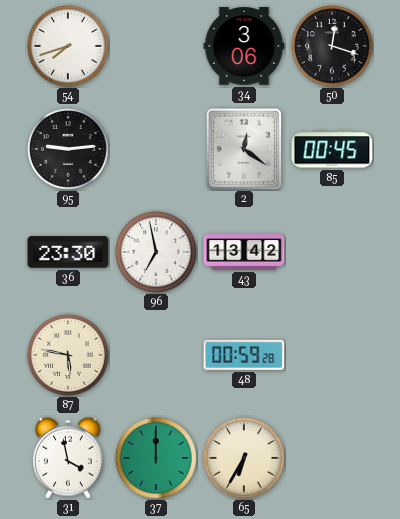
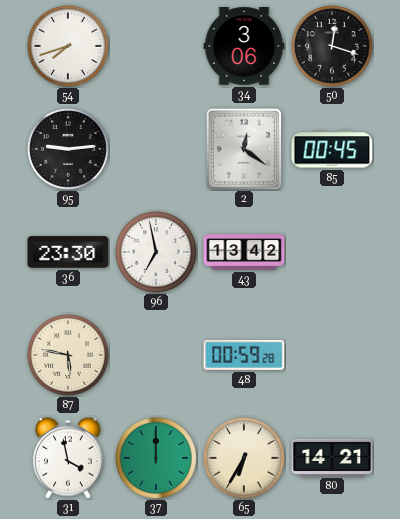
80: none -> 14:21
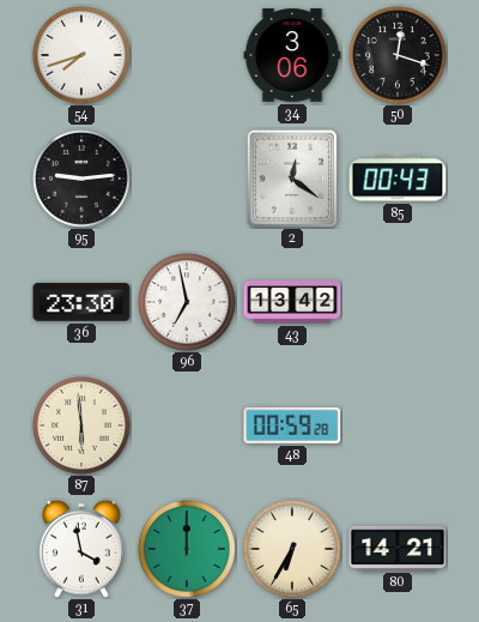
85: 00:45 -> 00:43
87: 5:47 -> 5:59
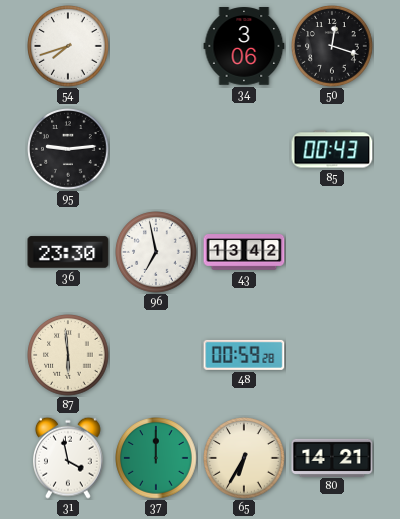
2: 12:21 -> none
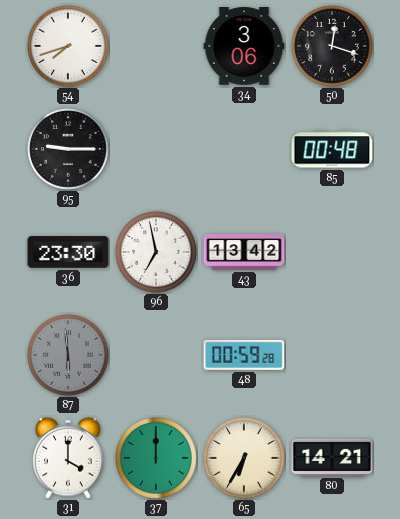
95: 9:14 -> 9:15
85: 00:43 -> 00:48
87 dial: cream -> grey
31: 3:58 -> 4:00
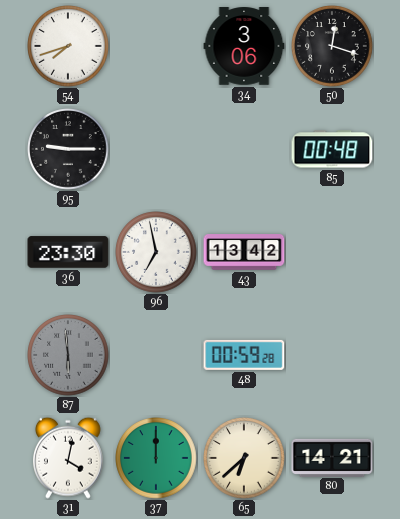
31: 4:00 -> 4:02
65: 6:35 -> 6:38
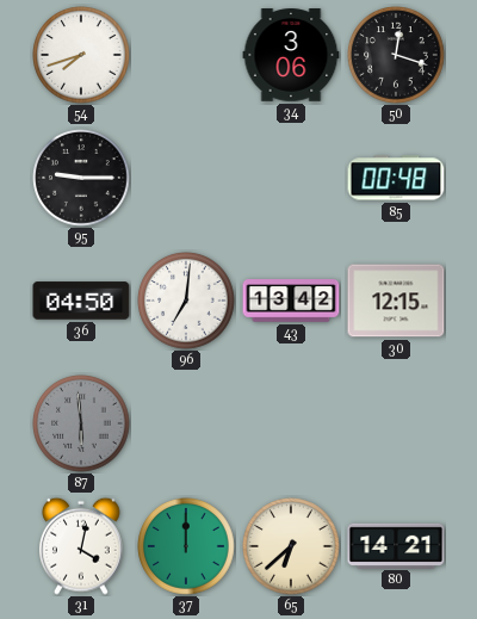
36: 23:30 -> 04:50
96: 6:58 -> 7:01
30: none -> 12:15
48: 00:59 -> none
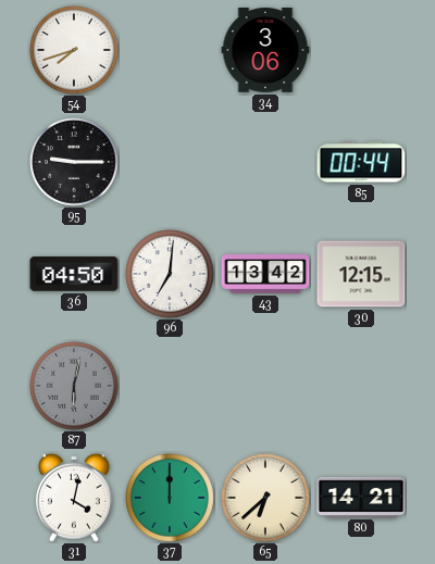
50: 12:18 -> none
85: 00:48 -> 00:44
87: 5:59 -> 6:02
